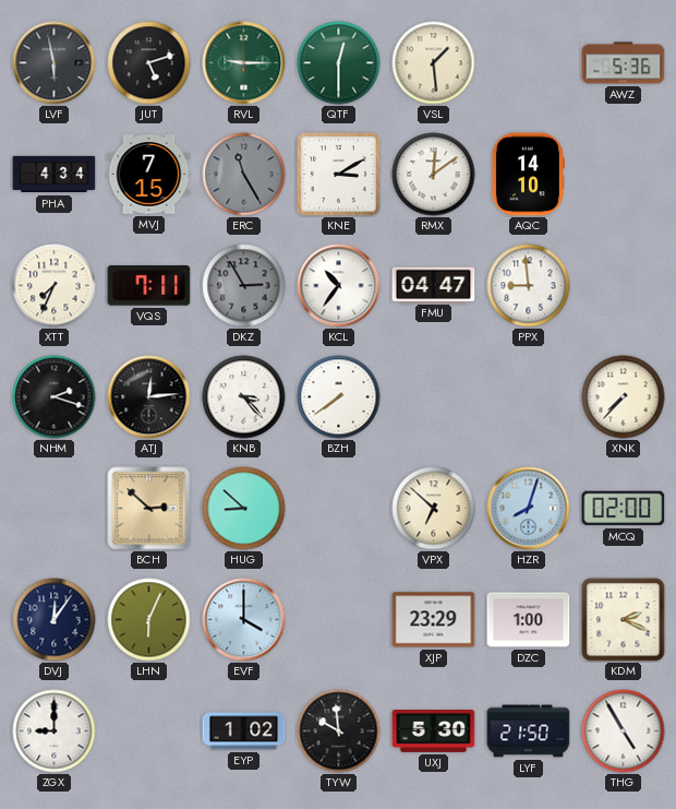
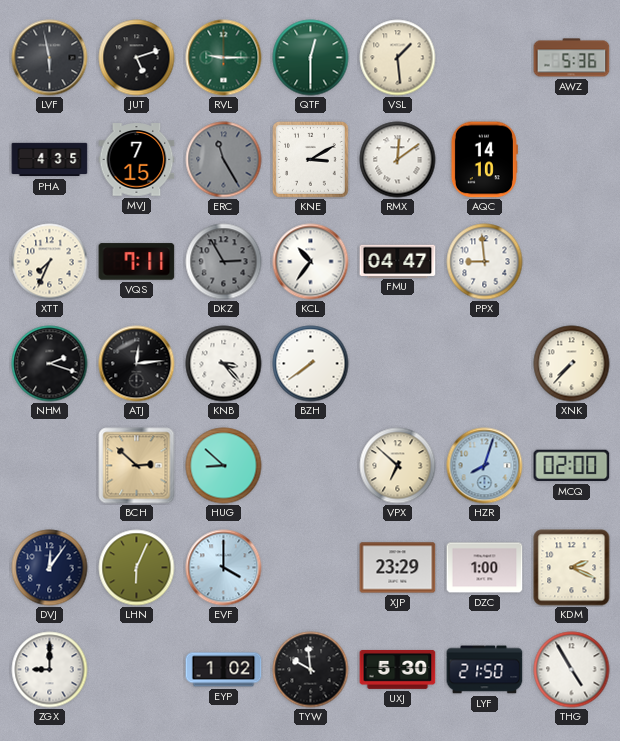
PHA: 4:34 -> 4:35
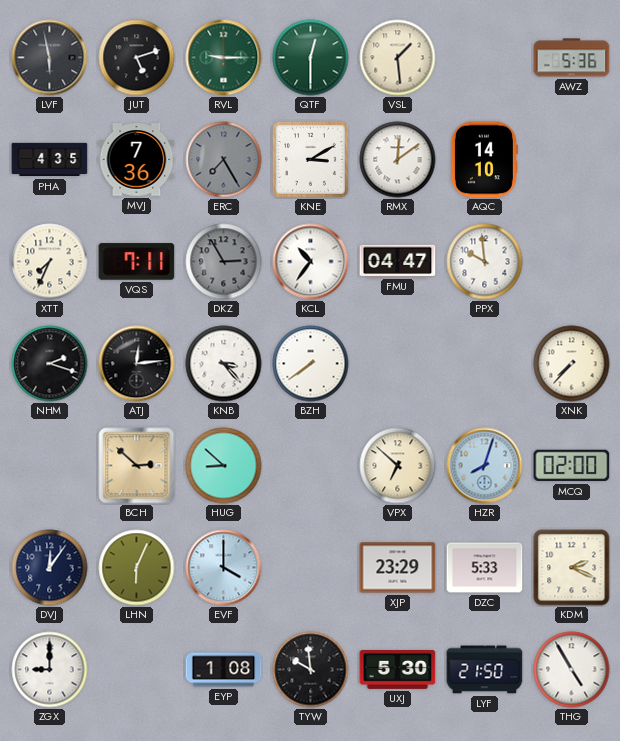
MVJ: 7:15 -> 7:36
ERC: 11:25 -> 7:25
PPX: 8:59 -> 9:59
DZC: 1:00 -> 5:33
EYP: 1:02 -> 1:08
